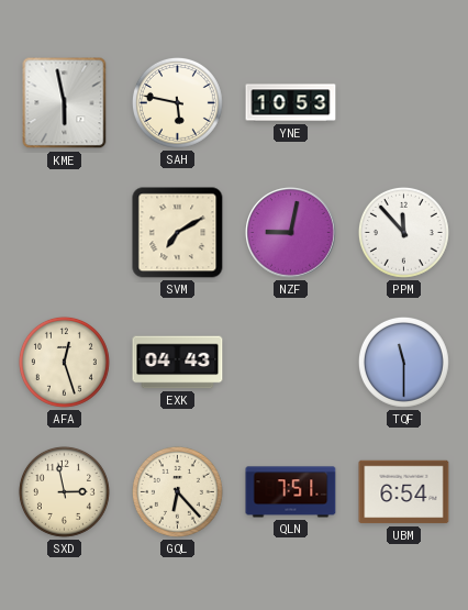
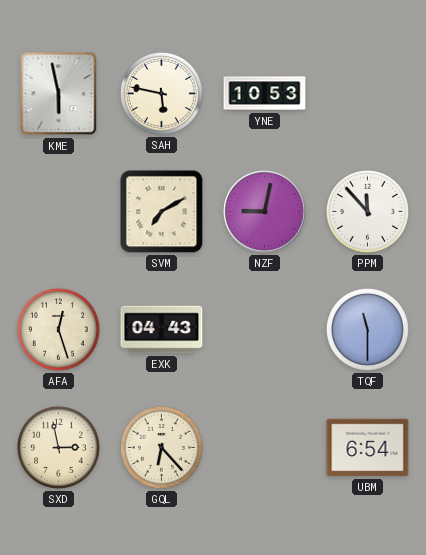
QLN: 7:51 -> none
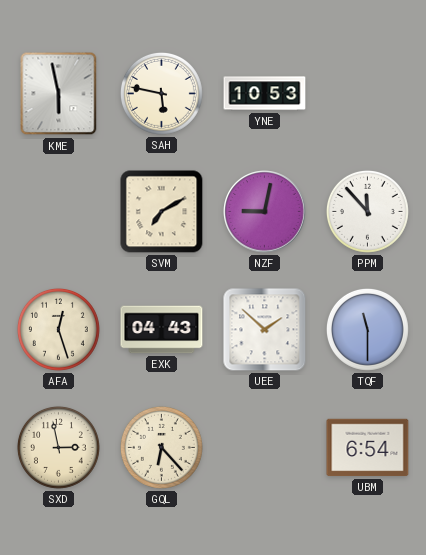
UEE: none -> 1:52
